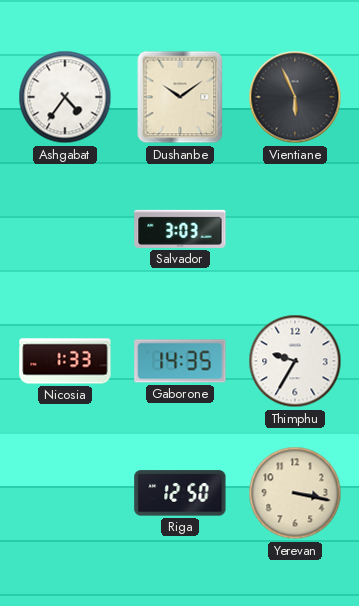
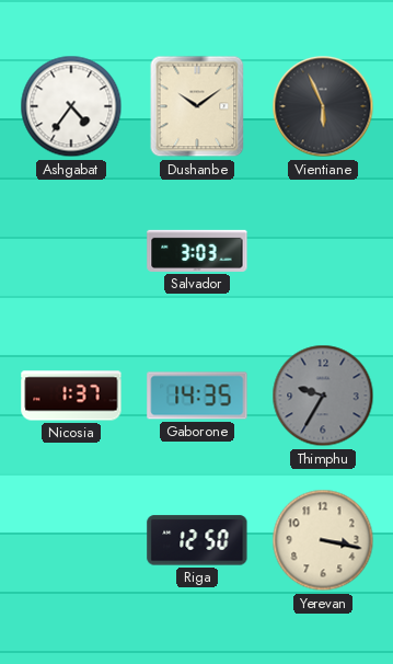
Nicosia: 1:33 -> 1:37
Thimphu dial: white -> grey
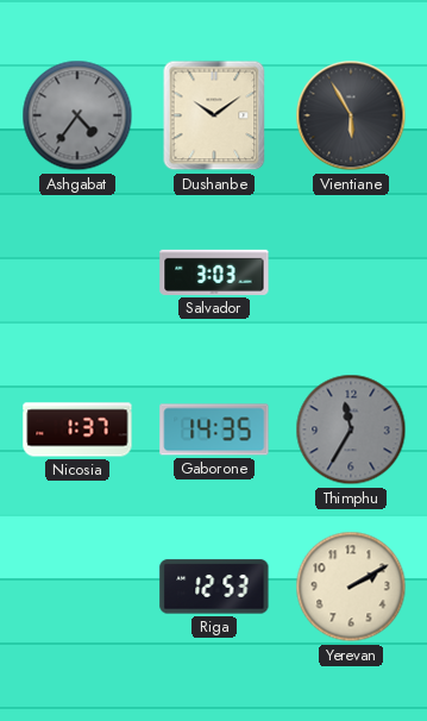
Ashgabat dial: white -> grey
Vientiane: 5:56 -> 5:55
Thimphu: 9:35 -> 11:35
Riga: 12:50 -> 12:53
Yerevan: 3:17 -> 2:10
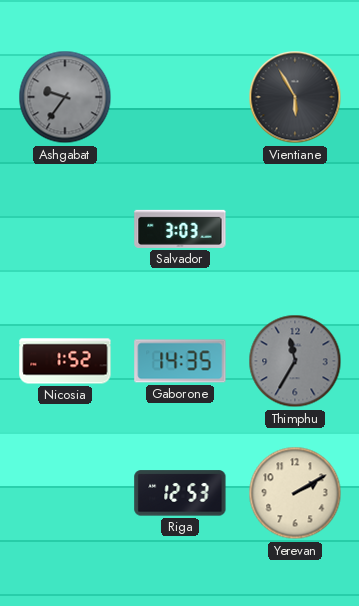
Ashgabat: 4:36 -> 9:36
Dushanbe: 10:09 -> none
Nicosia: 1:37 -> 1:52
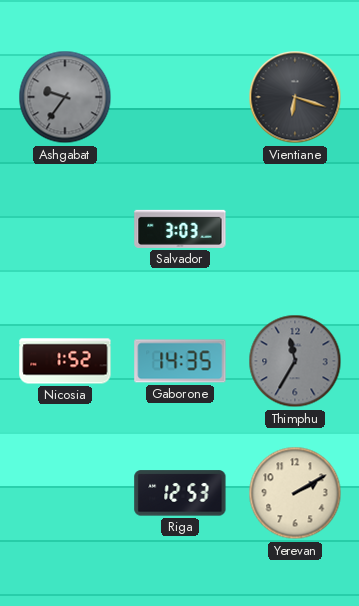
Vientiane: 5:55 -> 6:18
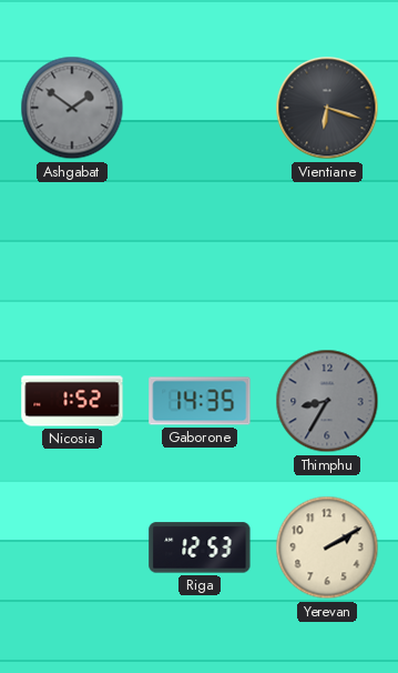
Ashgabat: 9:36 -> 1:51
Salvador: 3:03 -> none
Thimphu: 11:35 -> 8:35
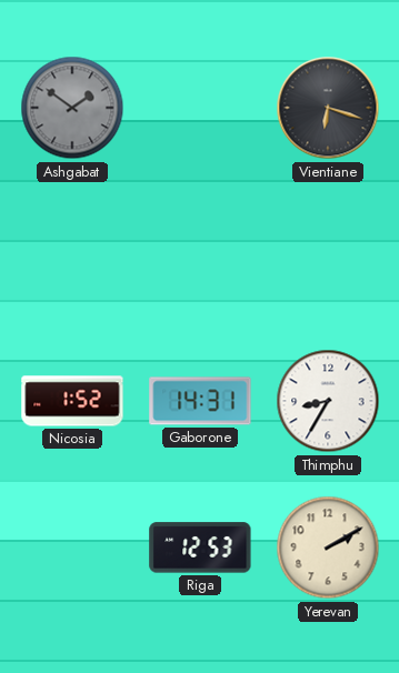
Gaborone: 14:35 -> 14:31
Thimphu dial: grey -> white
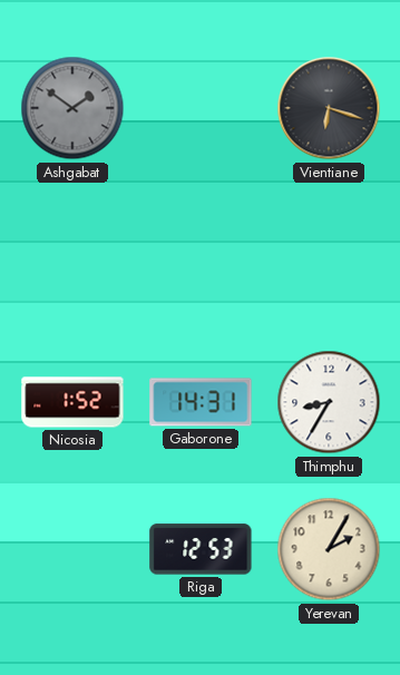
Yerevan: 2:10 -> 2:05
